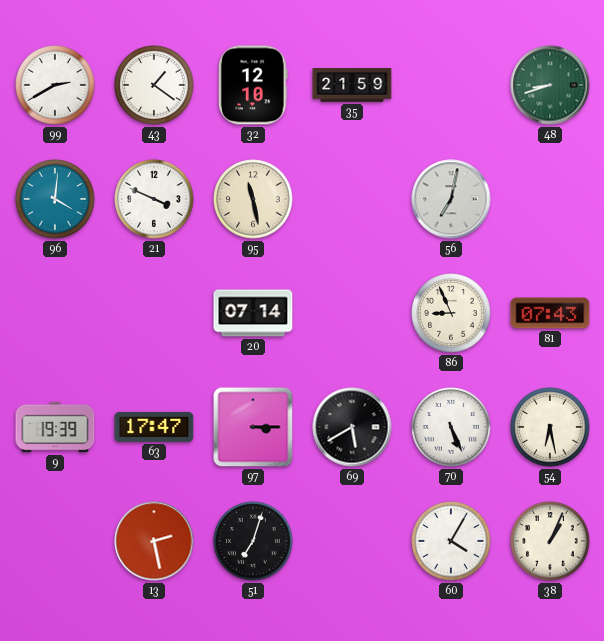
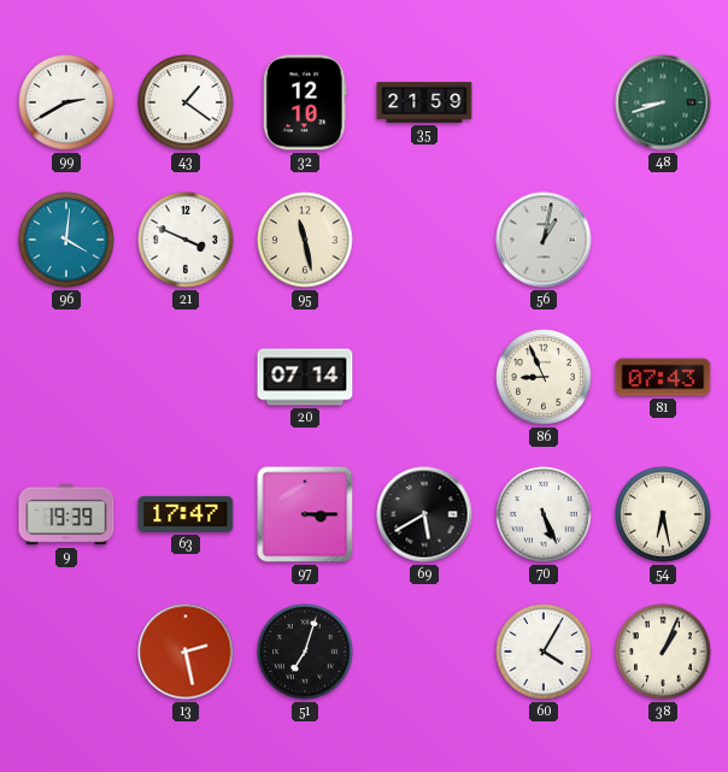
56: 7:02 -> 1:02
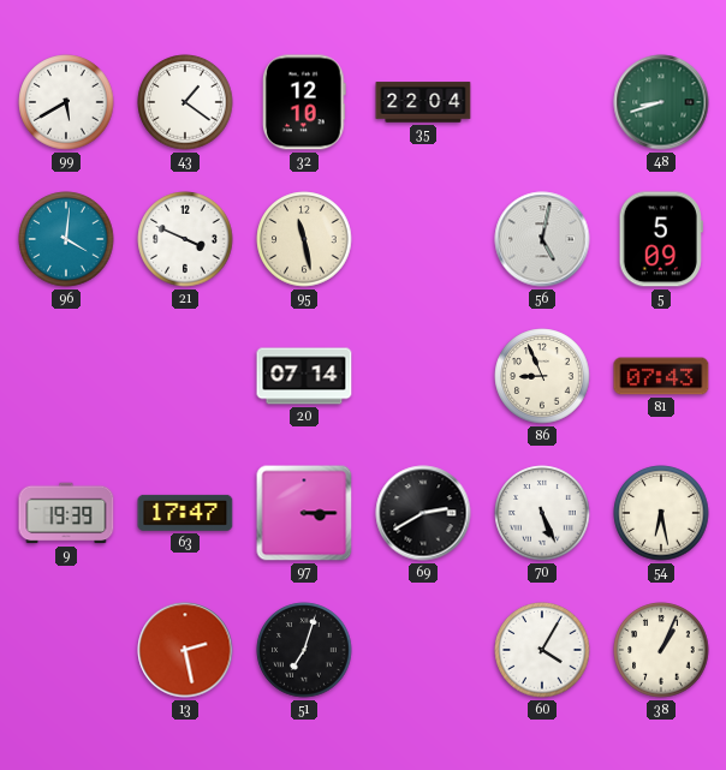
99: 2:40 -> 5:40
35: 21:59 -> 22:04
56: 1:02 -> 5:02
5: none -> 5:09
69: 5:40 -> 2:40
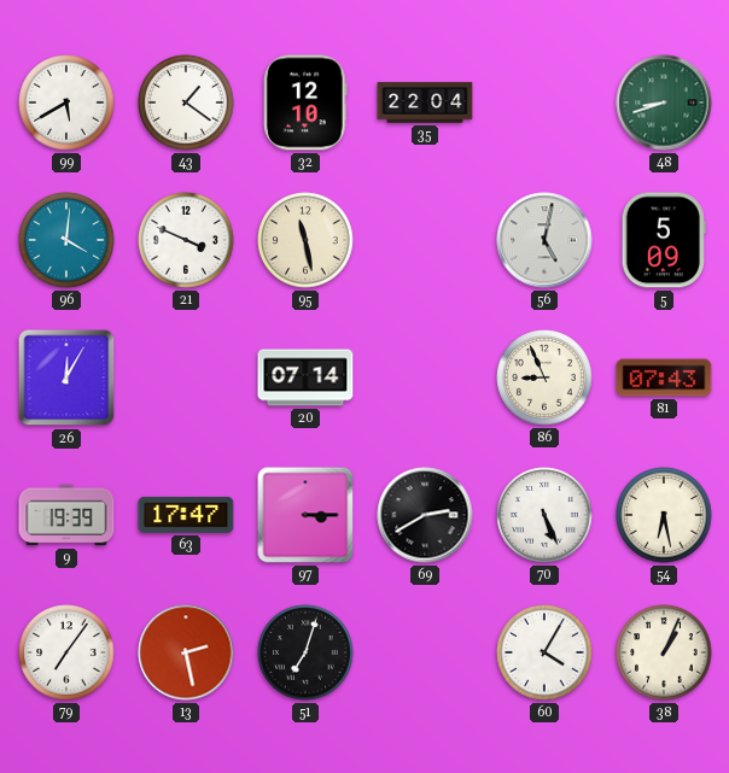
26: none -> 12:05
79: none -> 7:06
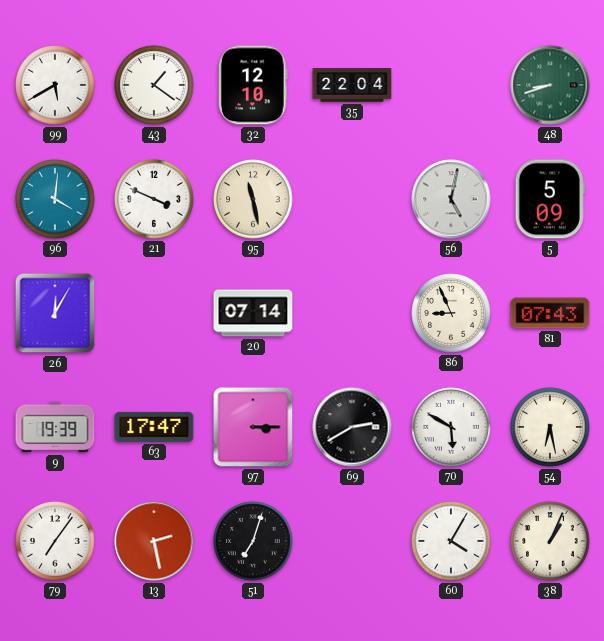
70: 5:26 -> 5:50
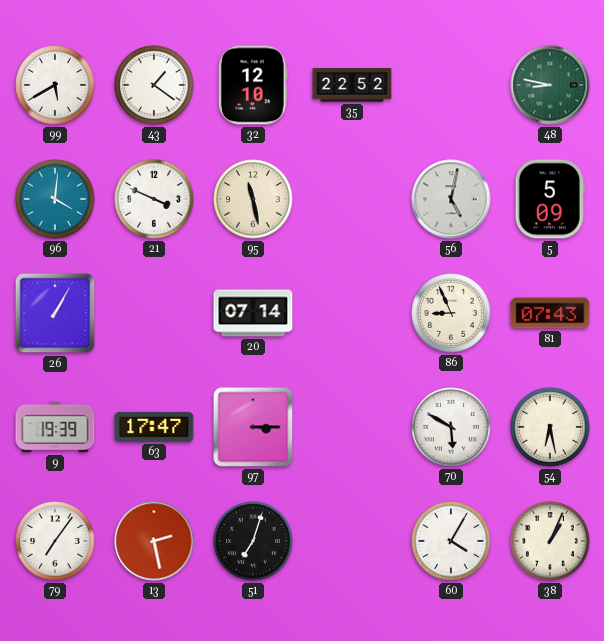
35: 22:04 -> 22:52
48: 8:42 -> 8:47
26: 12:05 -> 1:05
69: 2:40 -> none
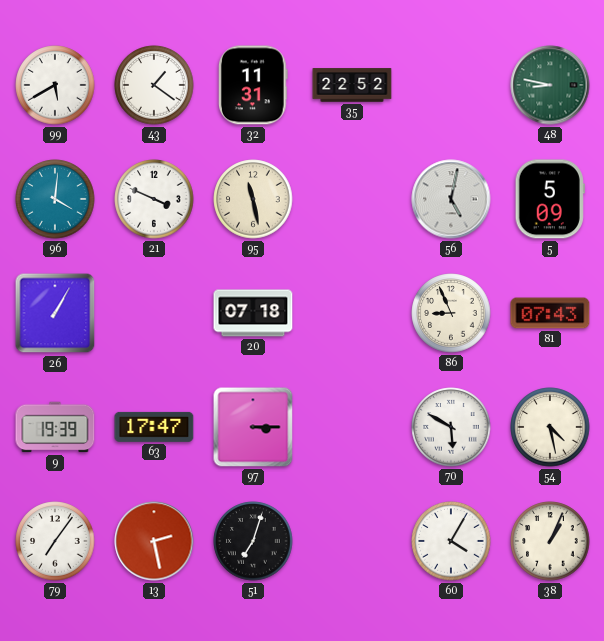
32: 12:10 -> 11:31
20: 07:14 -> 07:18
54: 6:28 -> 4:28
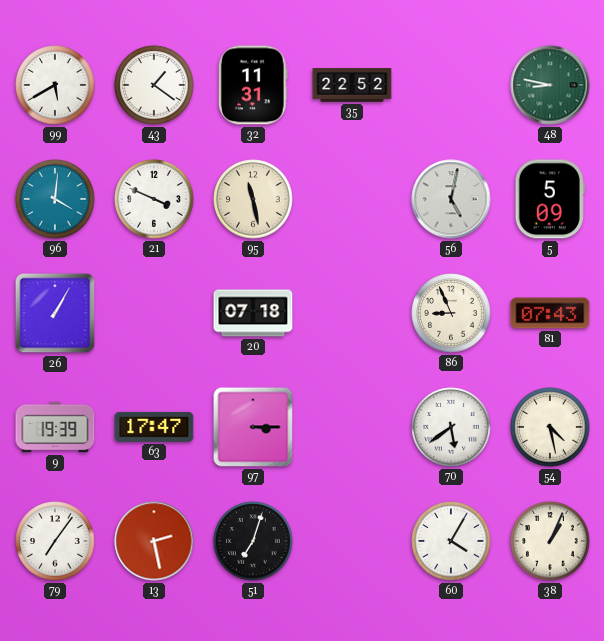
70: 5:50 -> 5:39
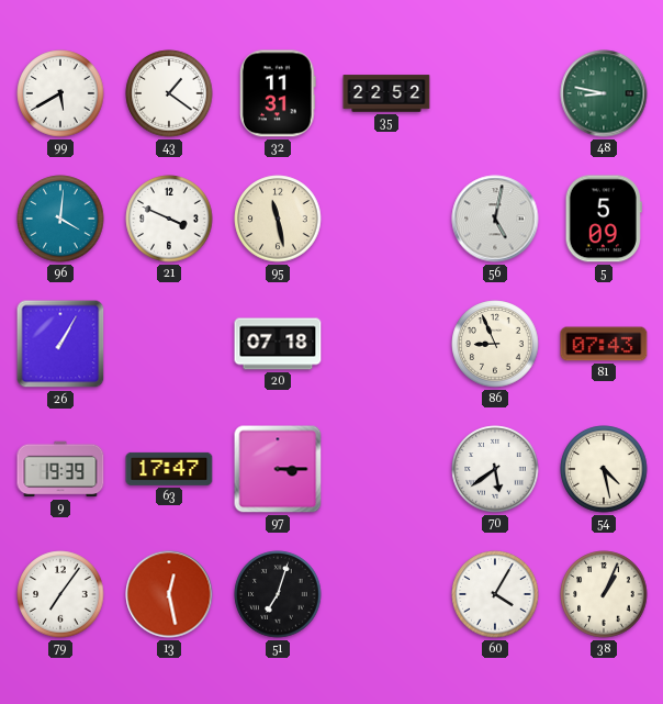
13: 2:28 -> 12:28
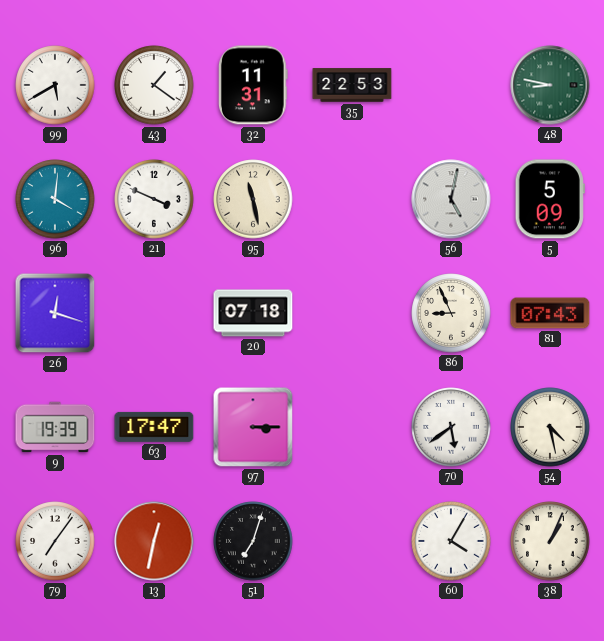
35: 22:52 -> 22:53
26: 1:05 -> 12:18
13: 12:28 -> 12:32
